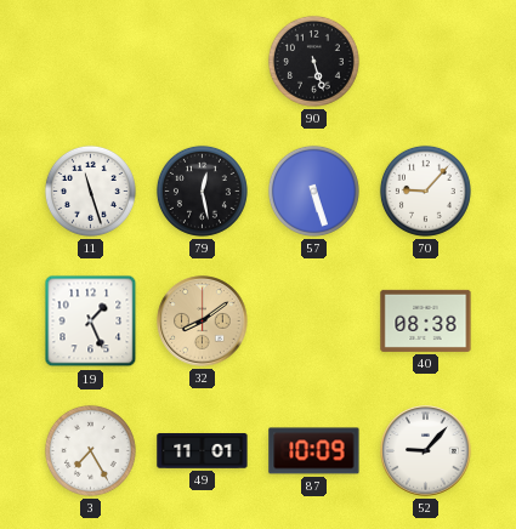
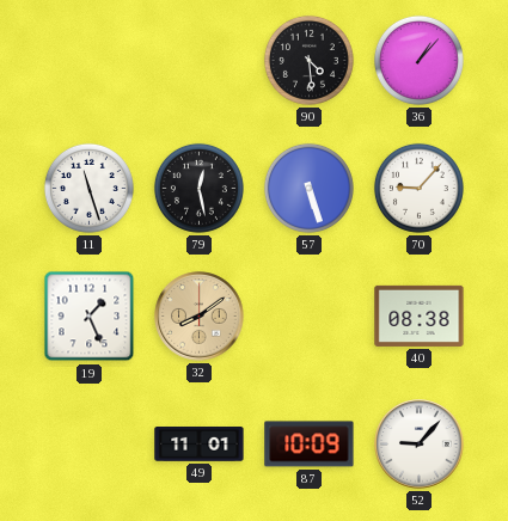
90: 5:27 -> 4:29
36: none -> 1:07
3: 7:25 -> none
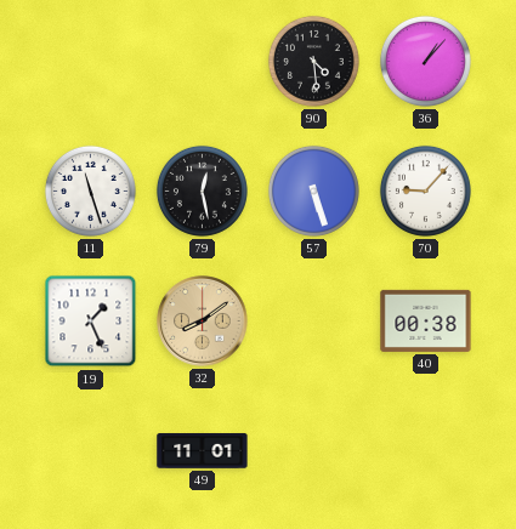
40: 08:38 -> 00:38
87: 10:09 -> none
52: 9:07 -> none
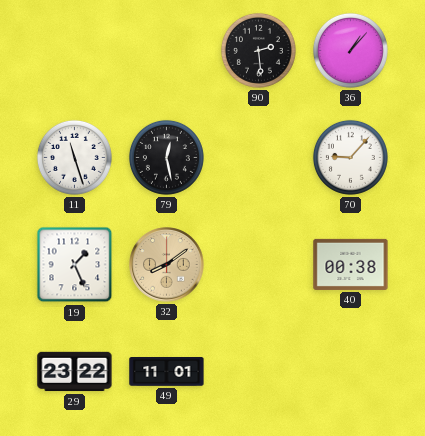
90: 4:29 -> 2:29
57: 5:27 -> none
29: none -> 23:22
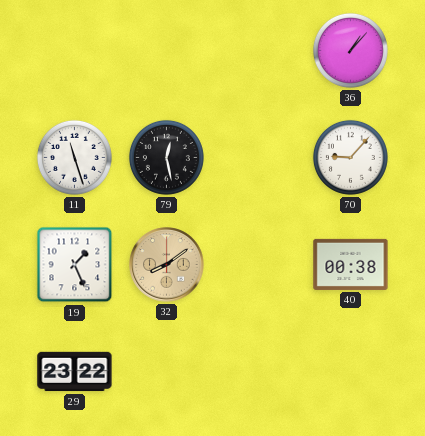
90: 2:29 -> none
49: 11:01 -> none
